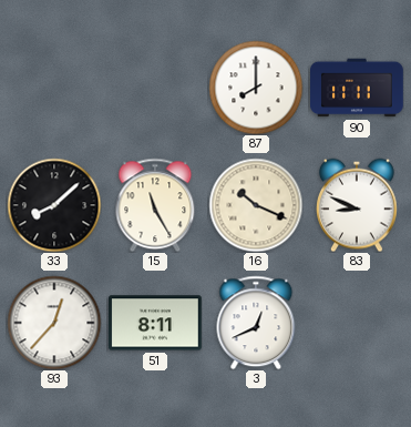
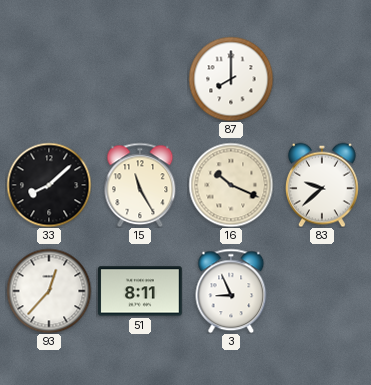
90: 11:11 -> none
83: 8:49 -> 9:38
3: 12:41 -> 8:56
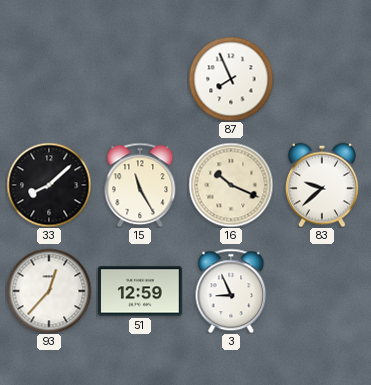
87: 8:00 -> 7:56
51: 8:11 -> 12:59
